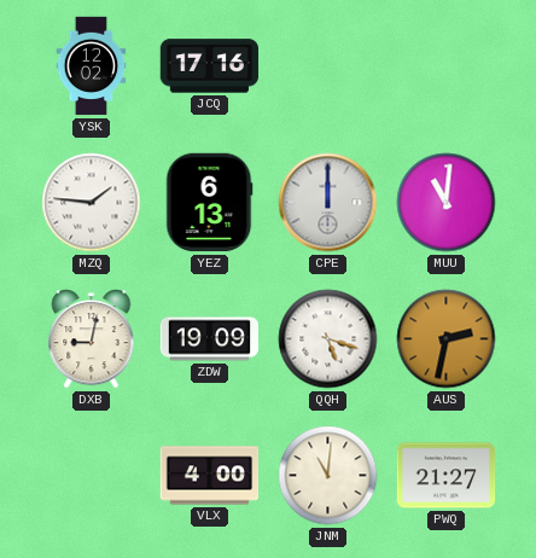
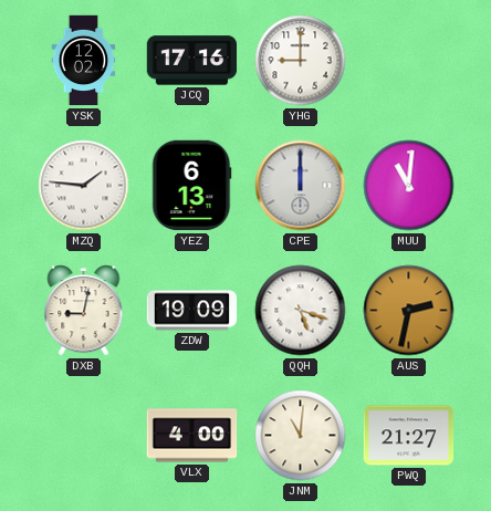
YHG: none -> 9:00
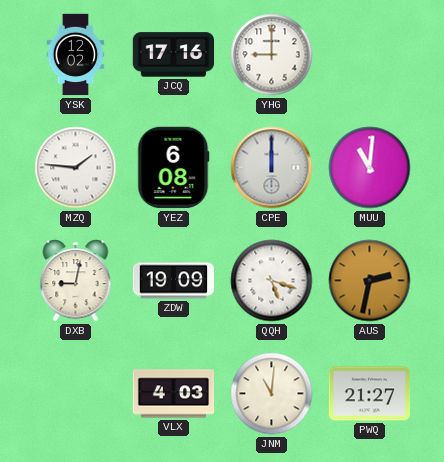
YEZ: 6:13 -> 6:08
VLX: 4:00 -> 4:03
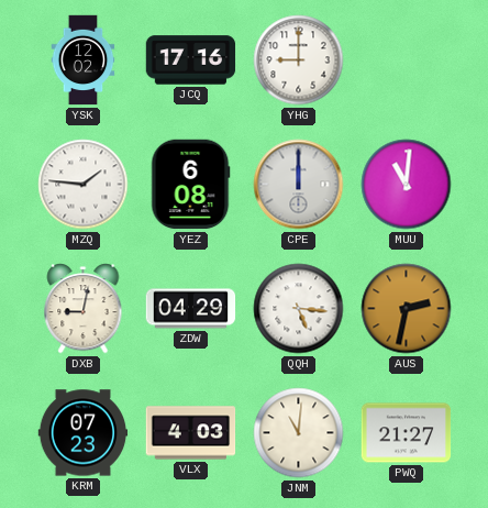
ZDW: 19:09 -> 04:29
QQH: 5:18 -> 5:16
KRM: none -> 07:23
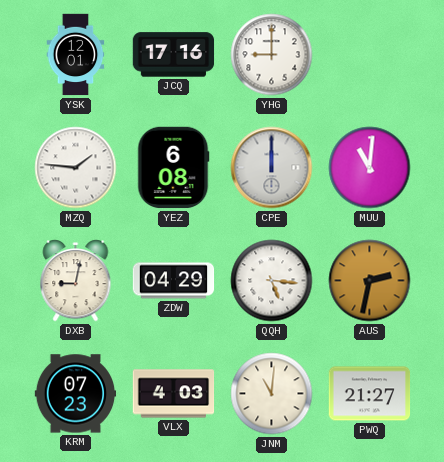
YSK: 12:02 -> 12:01
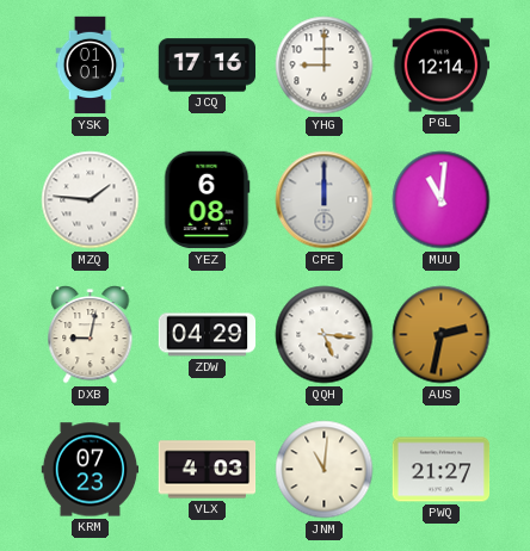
YSK: 12:01 -> 01:01
PGL: none -> 12:14
